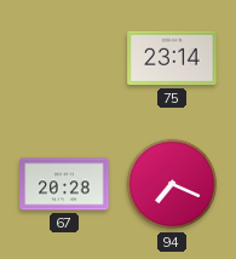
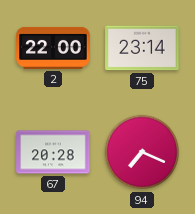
2: none -> 22:00
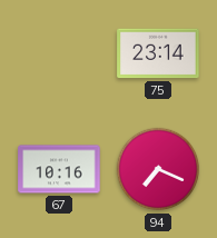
2: 22:00 -> none
67: 20:28 -> 10:16
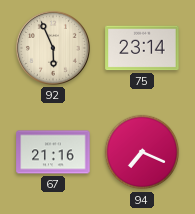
92: none -> 5:56
67: 10:16 -> 21:16
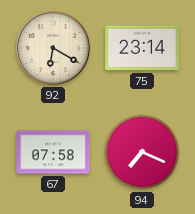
92: 5:56 -> 6:20
67: 21:16 -> 07:58
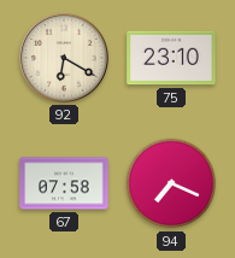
75: 23:14 -> 23:10
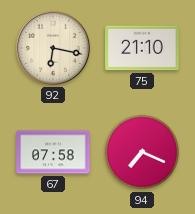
92: 6:20 -> 6:17
75: 23:10 -> 21:10
